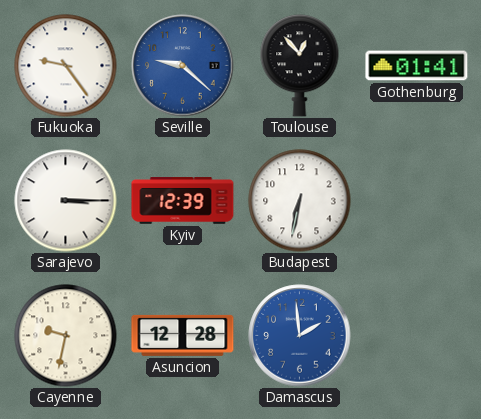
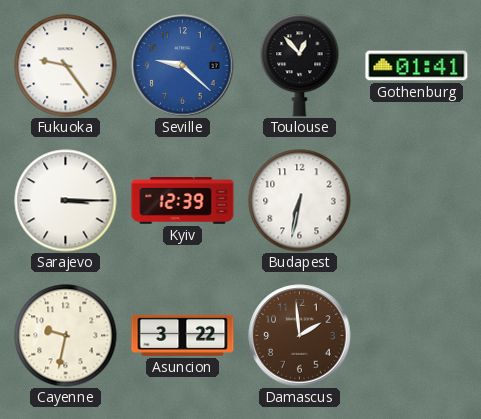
Asuncion: 12:28 -> 3:22
Damascus dial: blue -> brown
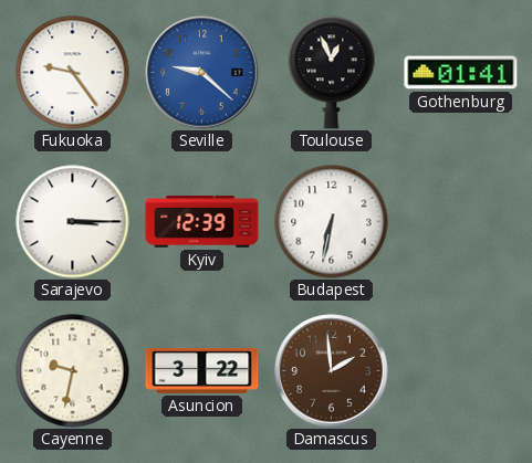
Toulouse: 12:53 -> 12:56
